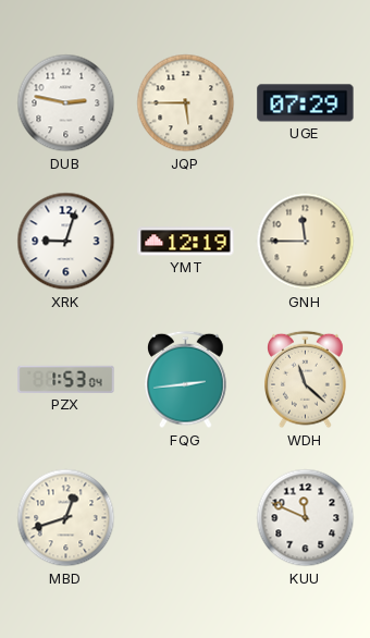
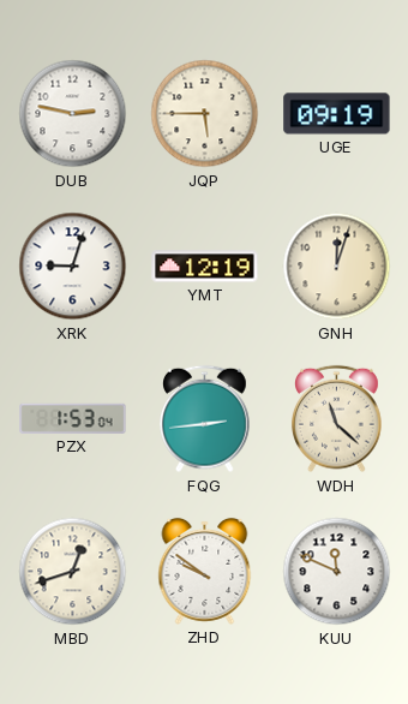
UGE: 07:29 -> 09:19
GNH: 11:45 -> 12:03
ZHD: none -> 9:51
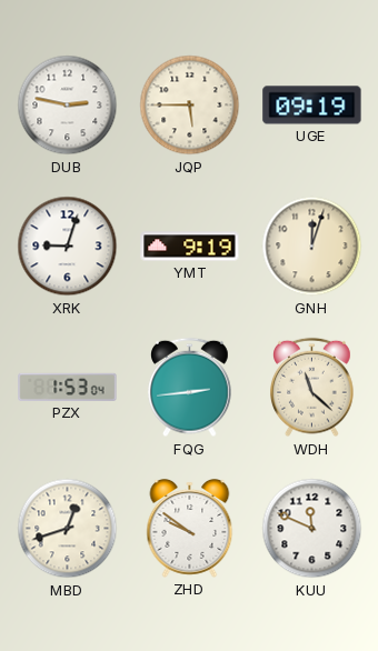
YMT: 12:19 -> 9:19
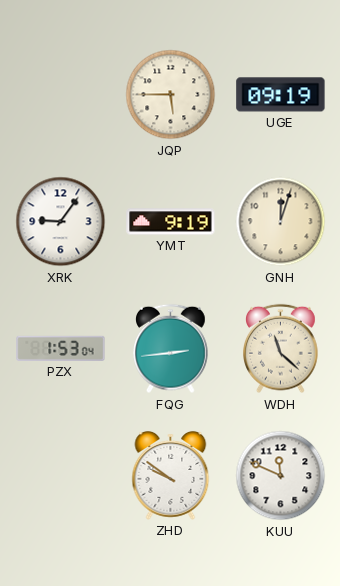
DUB: 2:47 -> none
XRK: 9:03 -> 9:06
MBD: 12:42 -> none
